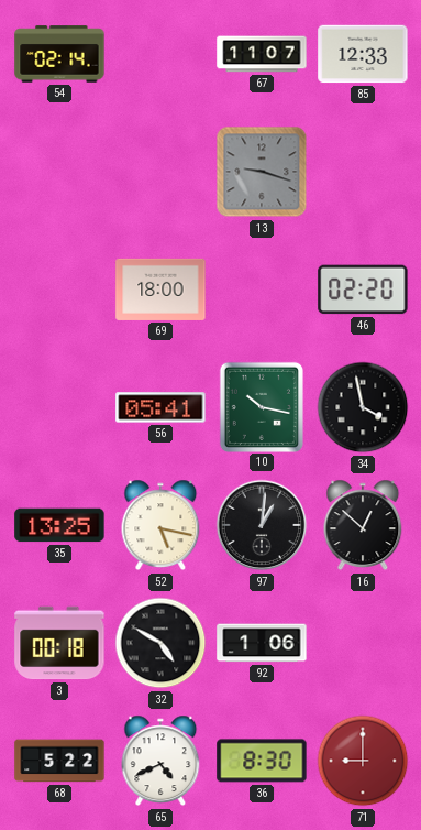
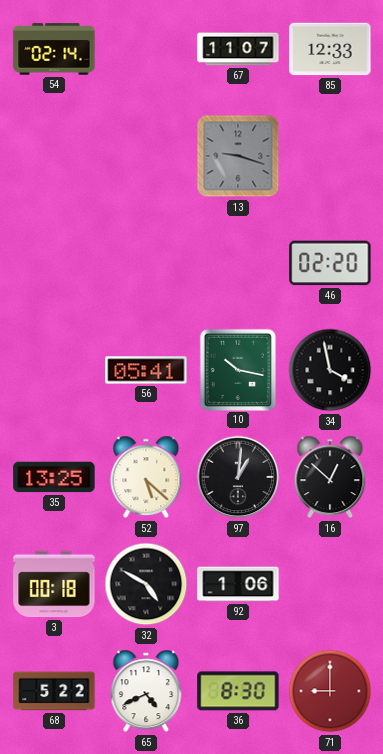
69: 18:00 -> none
52: 5:17 -> 5:22
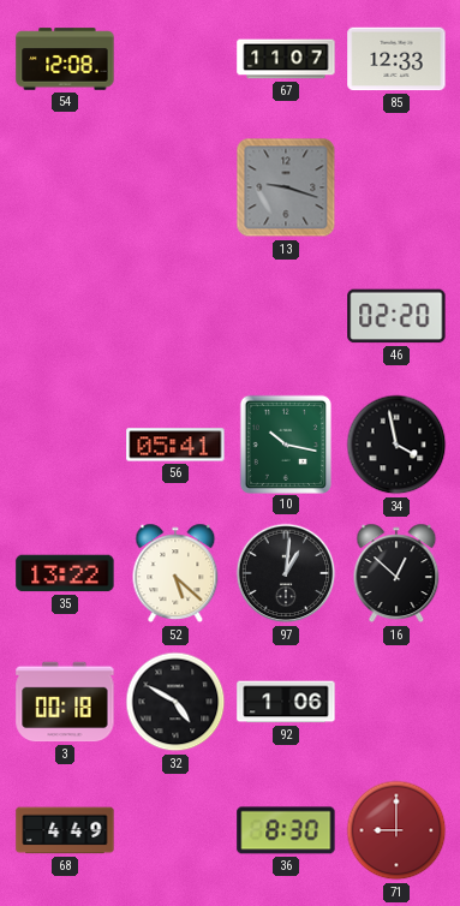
54: 02:14 -> 12:08
35: 13:25 -> 13:22
68: 5:22 -> 4:49
65: 4:41 -> none
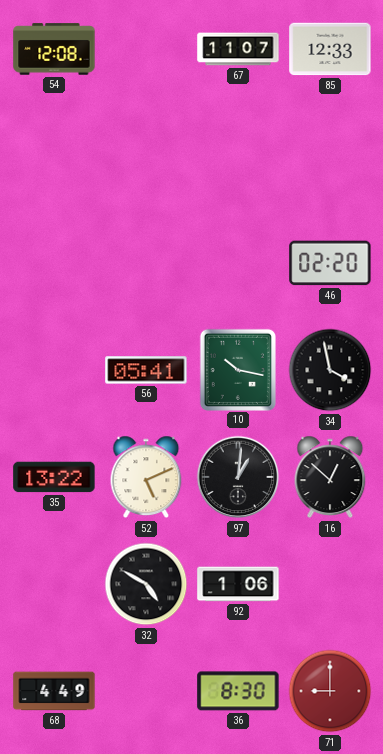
13: 9:18 -> none
52: 5:22 -> 5:11
3: 00:18 -> none
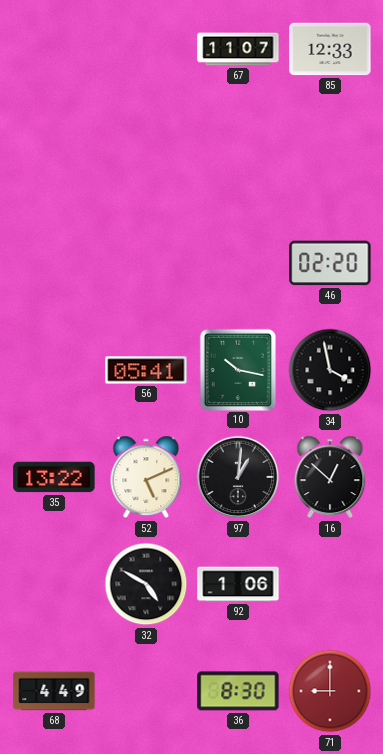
54: 12:08 -> none
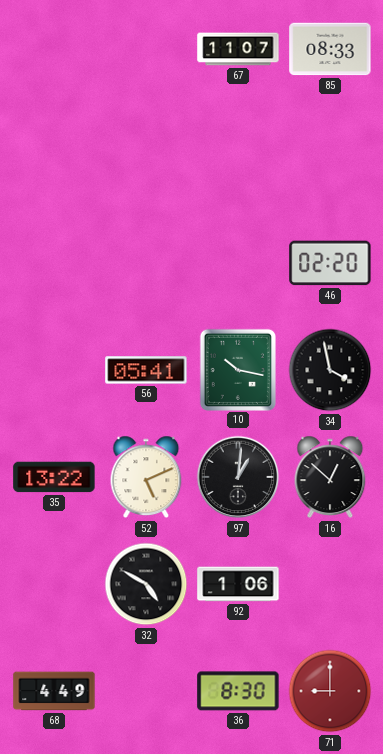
85: 12:33 -> 08:33
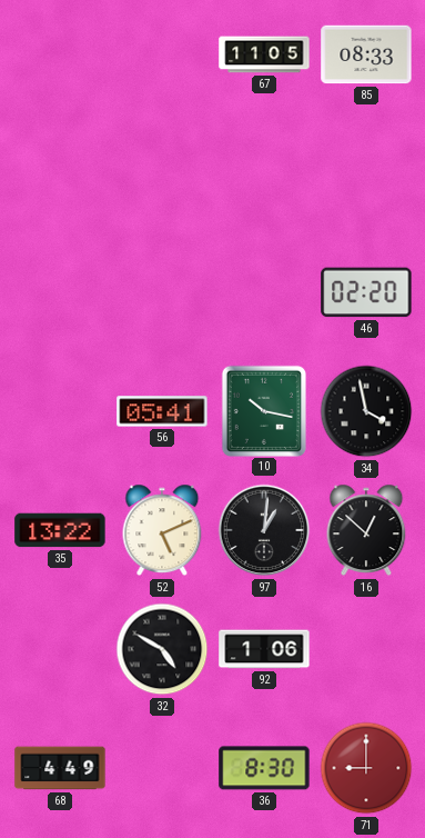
67: 11:07 -> 11:05
